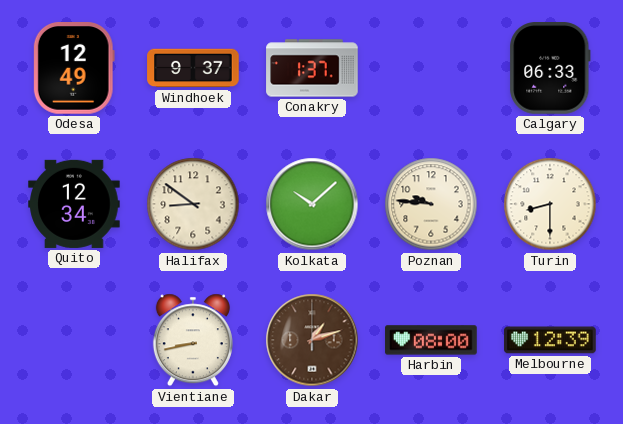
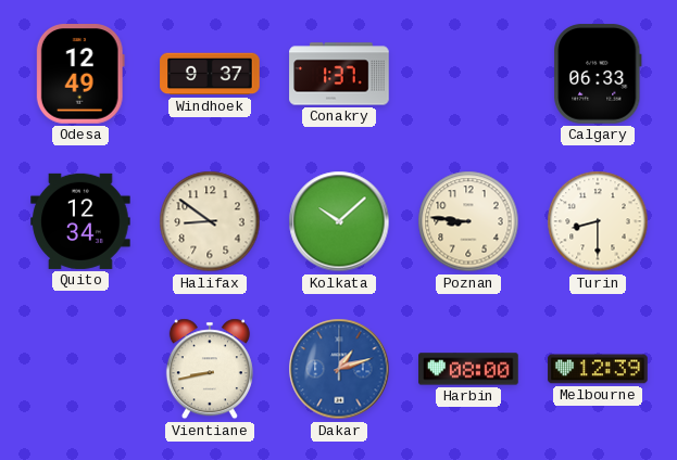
Poznan: 9:46 -> 8:46
Dakar dial: brown -> blue
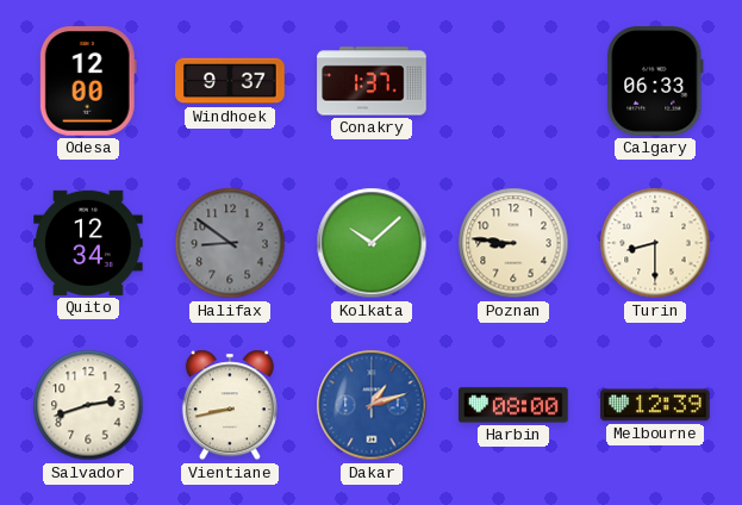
Odesa: 12:49 -> 12:00
Halifax dial: cream -> grey
Salvador: none -> 2:42
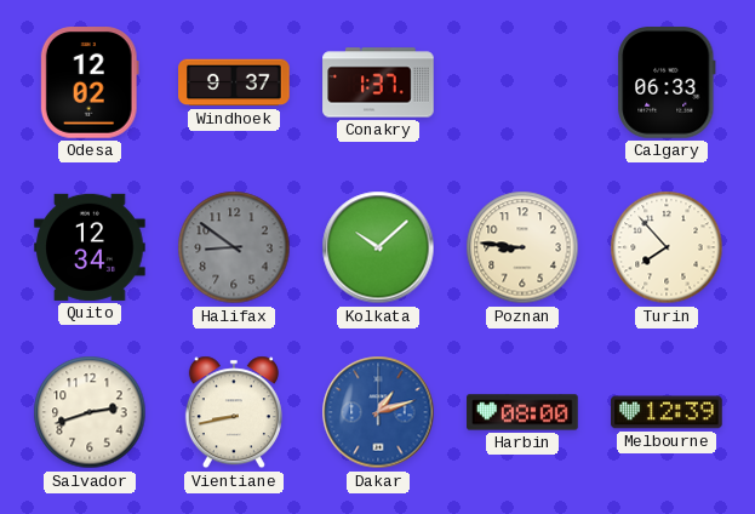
Odesa: 12:00 -> 12:02
Turin: 8:30 -> 7:53
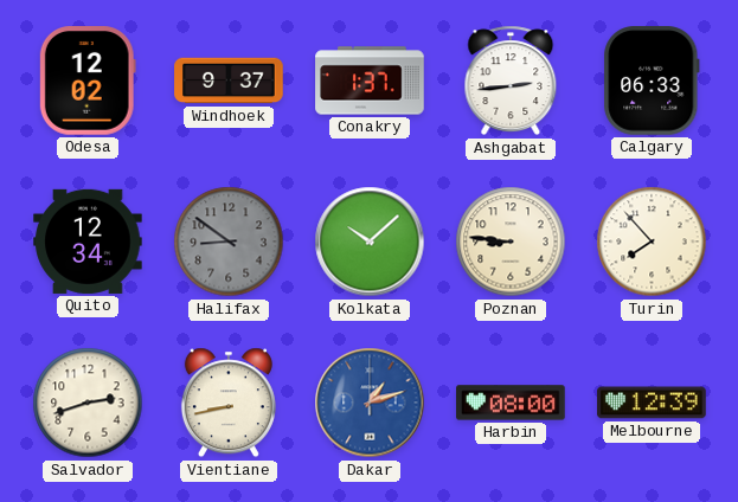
Ashgabat: none -> 2:44
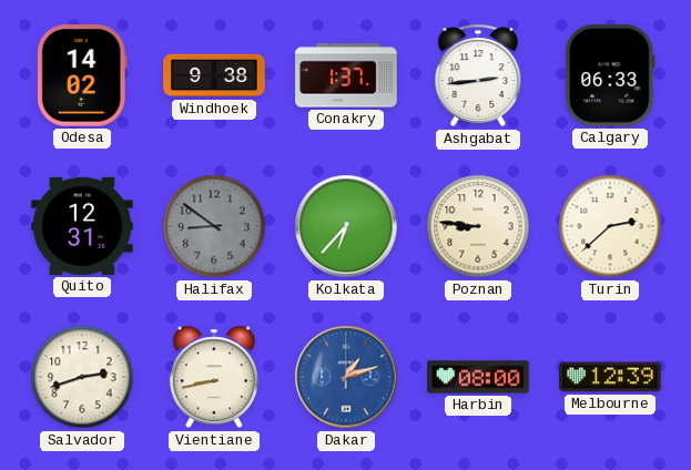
Odesa: 12:02 -> 14:02
Windhoek: 9:37 -> 9:38
Quito: 12:34 -> 12:31
Kolkata: 10:08 -> 6:37
Turin: 7:53 -> 2:38
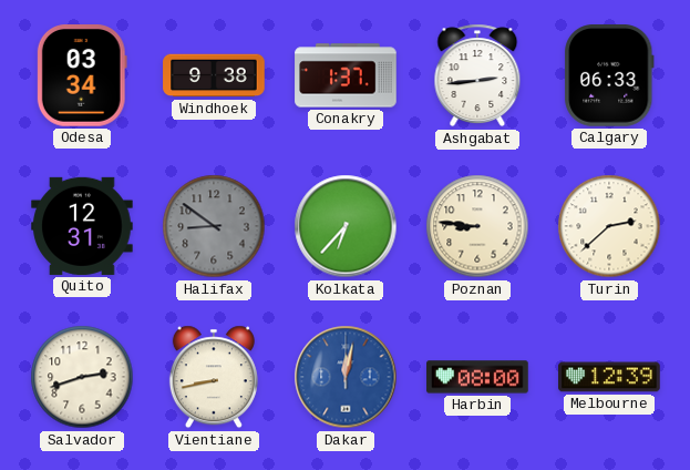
Odesa: 14:02 -> 03:34
Dakar: 1:12 -> 12:02
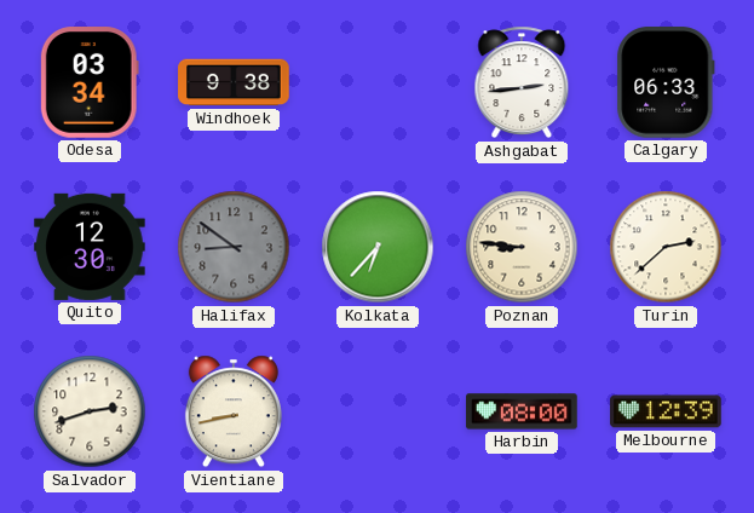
Conakry: 1:37 -> none
Quito: 12:31 -> 12:30
Dakar: 12:02 -> none
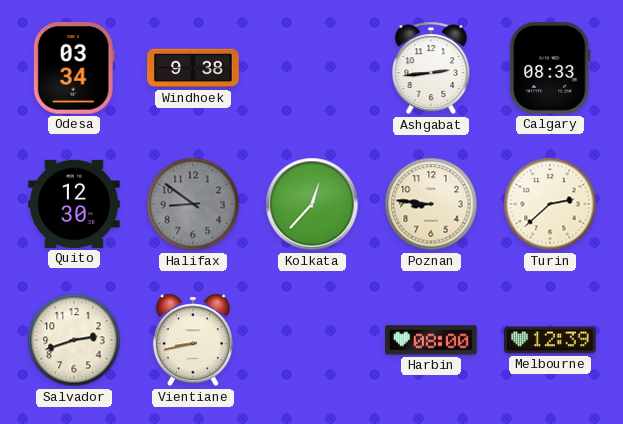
Calgary: 06:33 -> 08:33
Kolkata: 6:37 -> 12:37
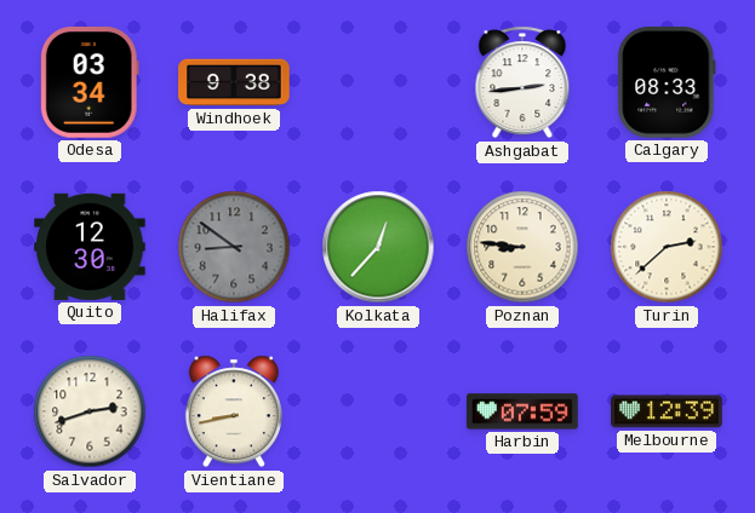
Harbin: 08:00 -> 07:59
